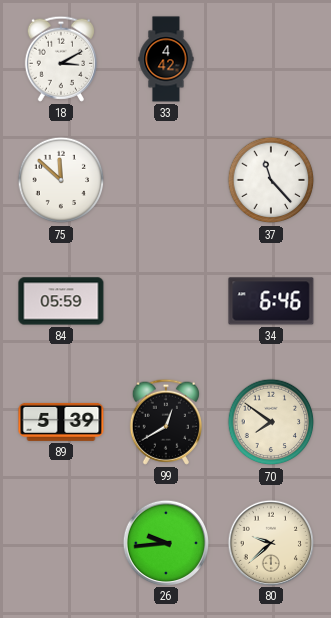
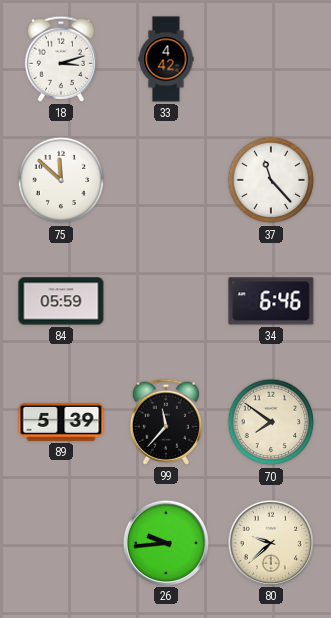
18: 3:10 -> 3:12
99: 12:40 -> 11:37
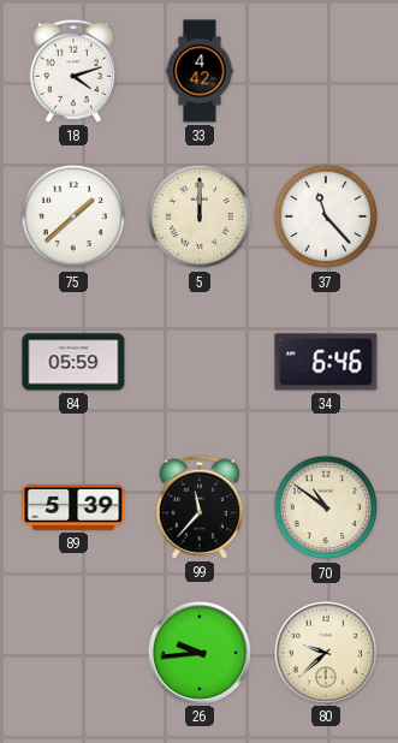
18: 3:12 -> 4:12
75: 11:52 -> 1:38
5: none -> 12:00
70: 7:51 -> 10:51
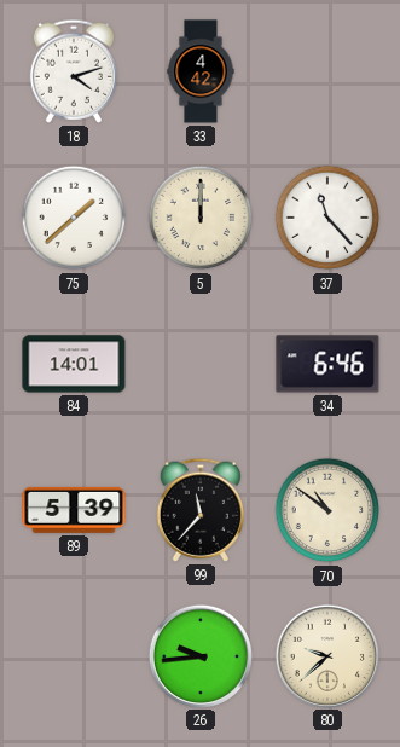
84: 05:59 -> 14:01
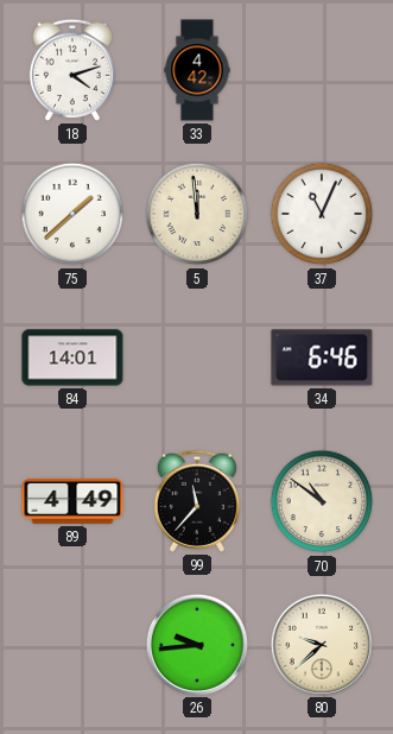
5: 12:00 -> 11:59
37: 11:23 -> 11:04
89: 5:39 -> 4:49
